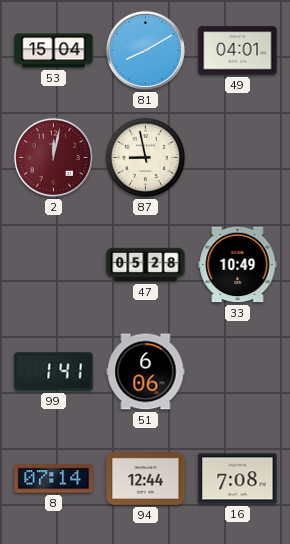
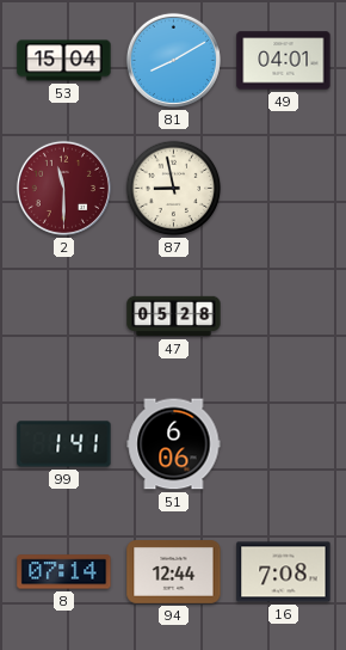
2: 12:02 -> 11:30
33: 10:49 -> none
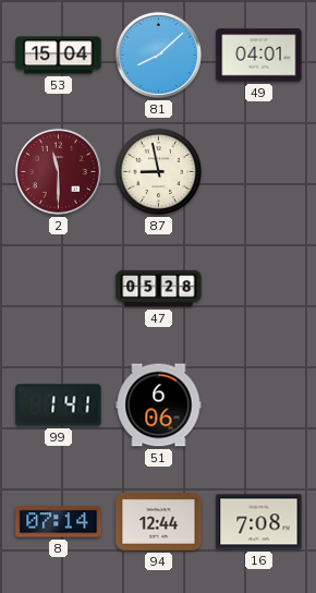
81: 8:10 -> 8:08
